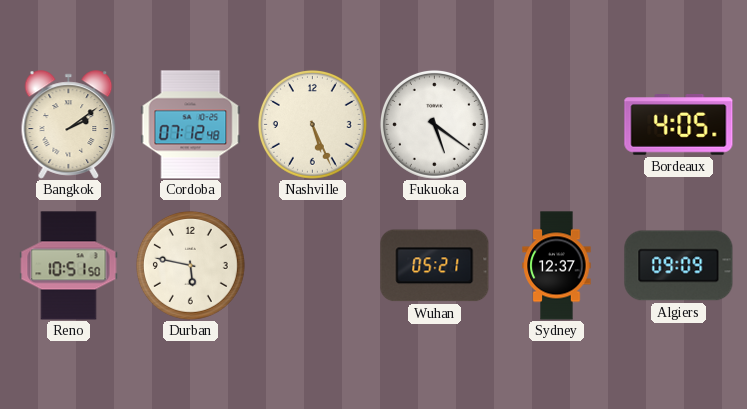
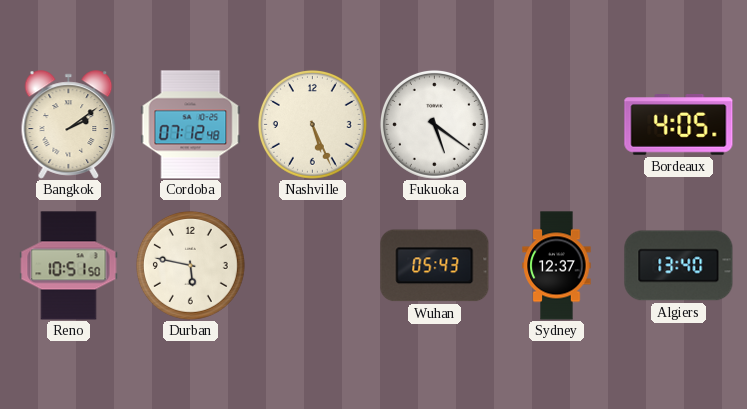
Wuhan: 05:21 -> 05:43
Algiers: 09:09 -> 13:40
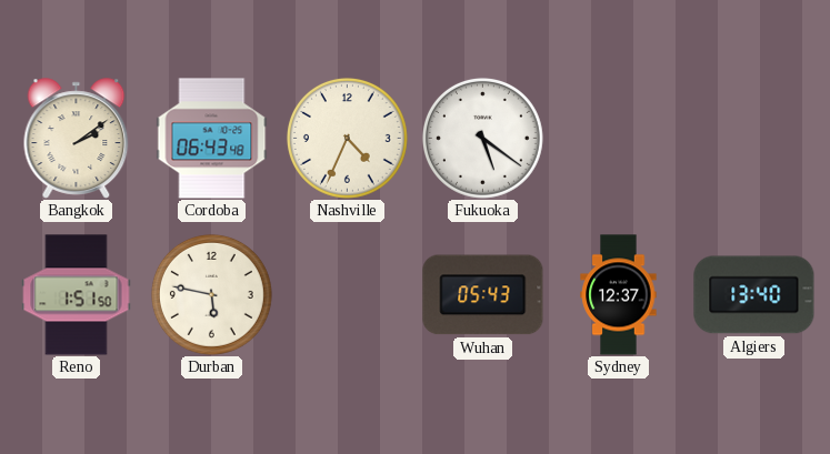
Cordoba: 07:12 -> 06:43
Nashville: 5:26 -> 4:34
Bordeaux: 4:05 -> none
Reno: 10:51 -> 1:51
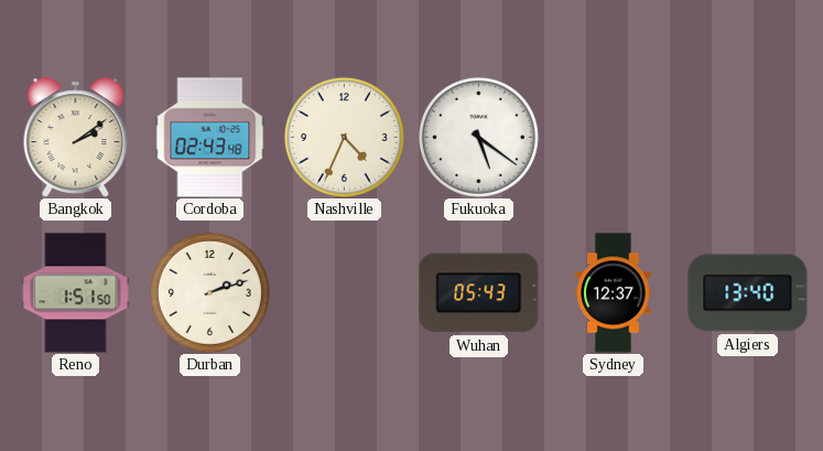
Cordoba: 06:43 -> 02:43
Durban: 5:47 -> 2:12
